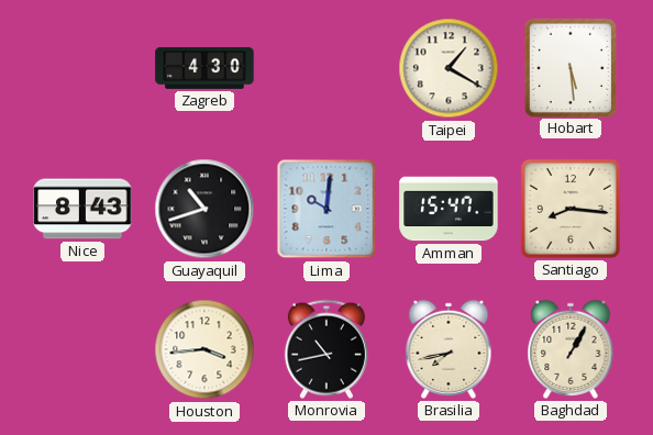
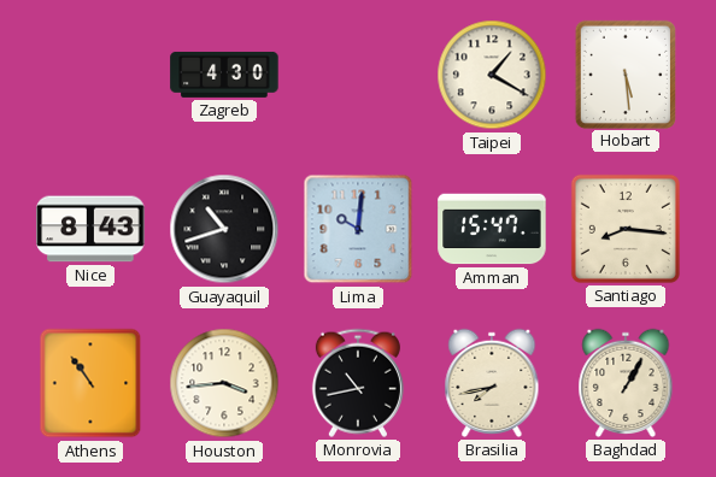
Athens: none -> 10:54
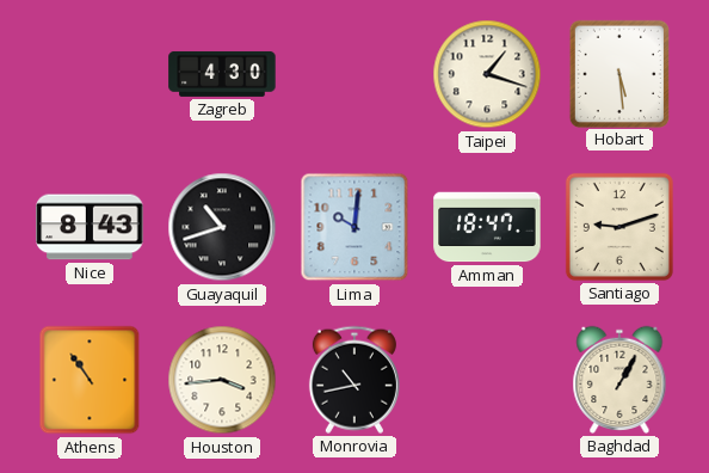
Taipei: 1:20 -> 1:18
Amman: 15:47 -> 18:47
Santiago: 8:16 -> 9:12
Brasilia: 7:43 -> none
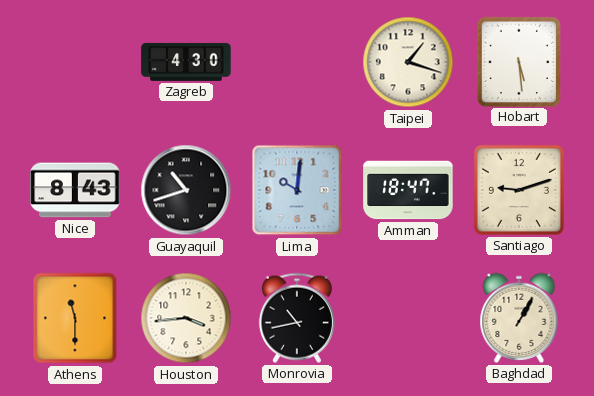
Athens: 10:54 -> 11:30
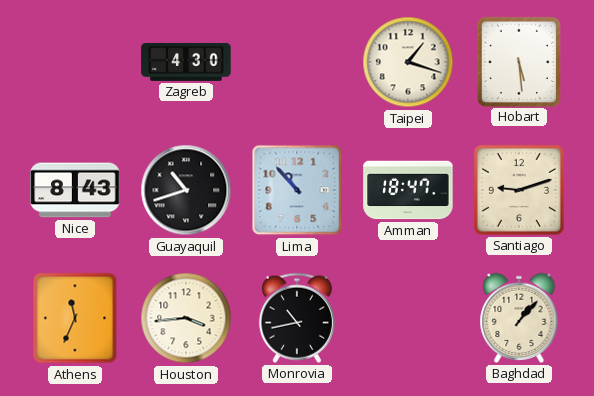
Lima: 10:01 -> 10:53
Athens: 11:30 -> 11:34
Baghdad: 1:05 -> 1:07
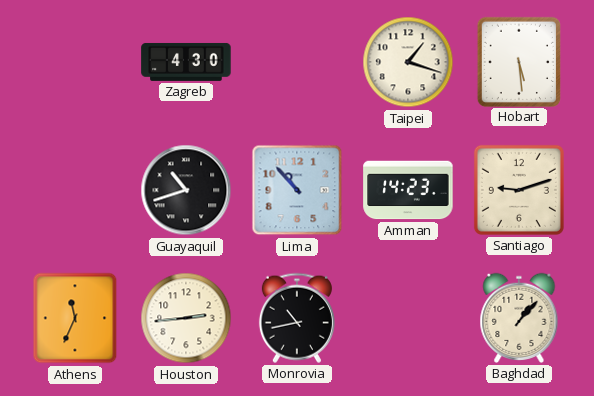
Nice: 8:43 -> none
Amman: 18:47 -> 14:23
Houston: 3:44 -> 2:44
